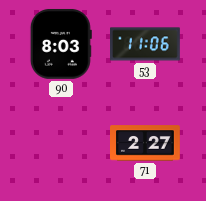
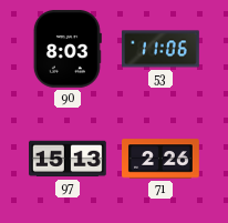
97: none -> 15:13
71: 2:27 -> 2:26
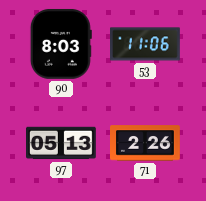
97: 15:13 -> 05:13
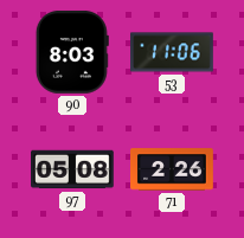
97: 05:13 -> 05:08
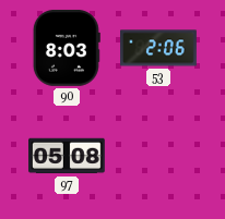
53: 11:06 -> 2:06
71: 2:26 -> none
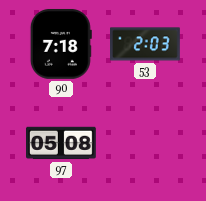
90: 8:03 -> 7:18
53: 2:06 -> 2:03
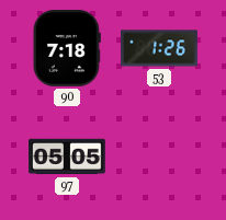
53: 2:03 -> 1:26
97: 05:08 -> 05:05
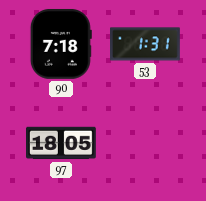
53: 1:26 -> 1:31
97: 05:05 -> 18:05
